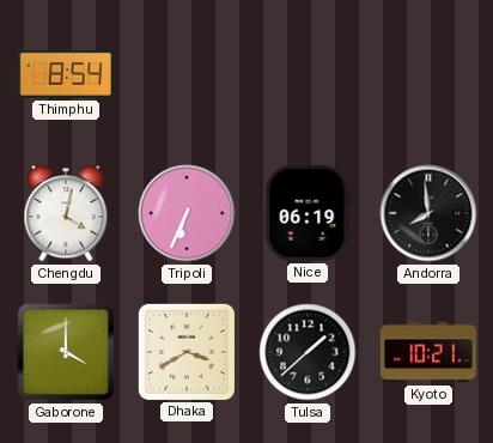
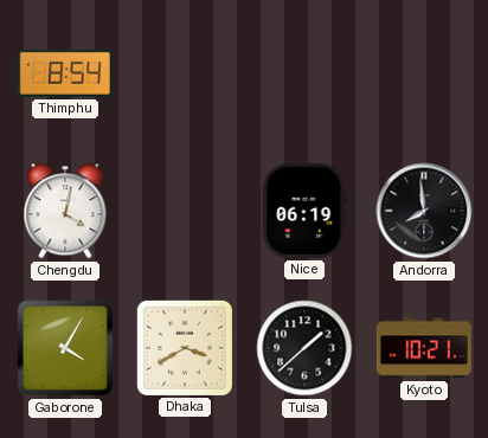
Tripoli: 6:34 -> none
Gaborone: 4:00 -> 4:05
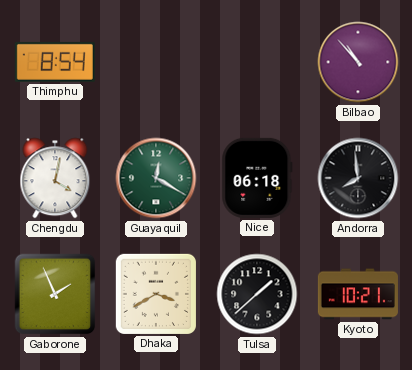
Bilbao: none -> 10:53
Guayaquil: none -> 12:20
Nice: 06:19 -> 06:18
Gaborone: 4:05 -> 1:56
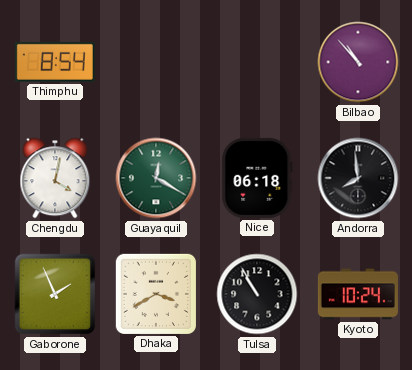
Tulsa: 1:38 -> 10:55
Kyoto: 10:21 -> 10:24
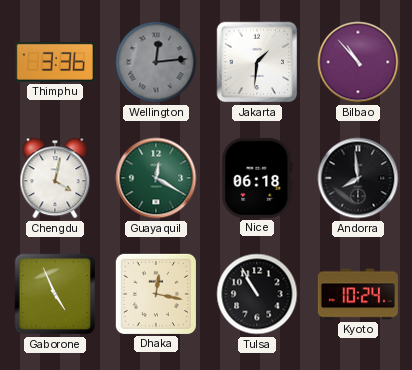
Thimphu: 8:54 -> 3:36
Wellington: none -> 12:14
Jakarta: none -> 1:31
Gaborone: 1:56 -> 4:56
Dhaka: 3:40 -> 12:17
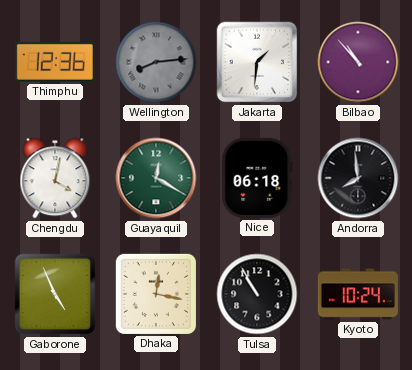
Thimphu: 3:36 -> 12:36
Wellington: 12:14 -> 8:14
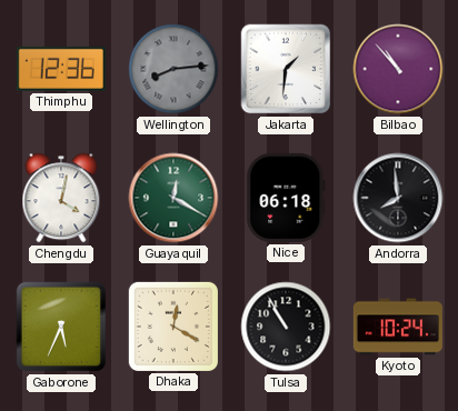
Gaborone: 4:56 -> 5:34
Dhaka: 12:17 -> 12:20
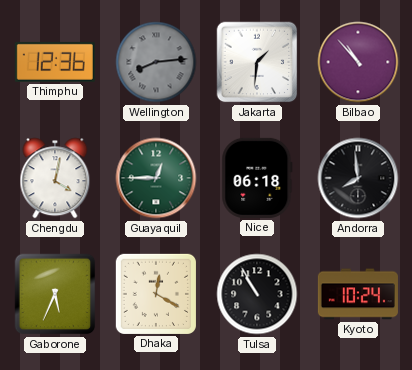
Guayaquil: 12:20 -> 12:45
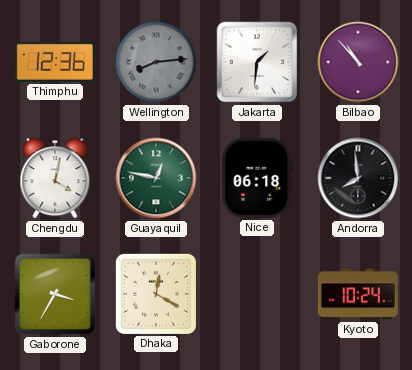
Guayaquil: 12:45 -> 12:47
Gaborone: 5:34 -> 3:35
Tulsa: 10:55 -> none
